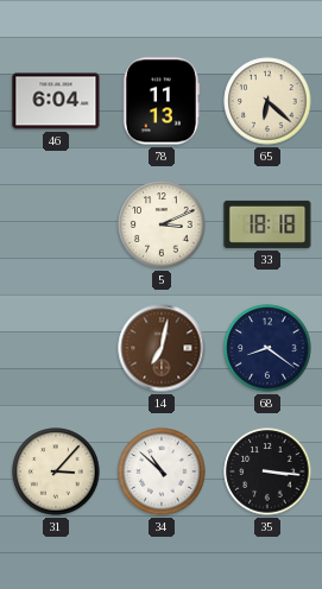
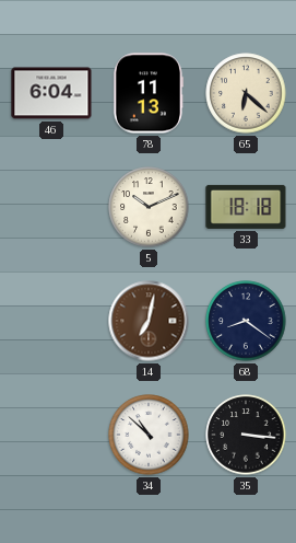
5: 3:11 -> 10:11
31: 3:07 -> none
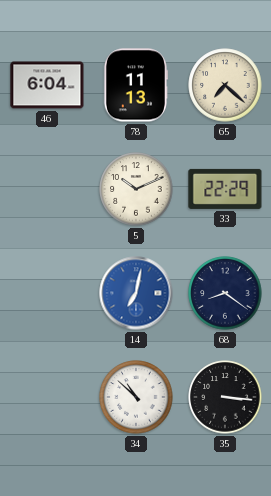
65: 6:22 -> 7:22
33: 18:18 -> 22:29
14 dial: brown -> blue
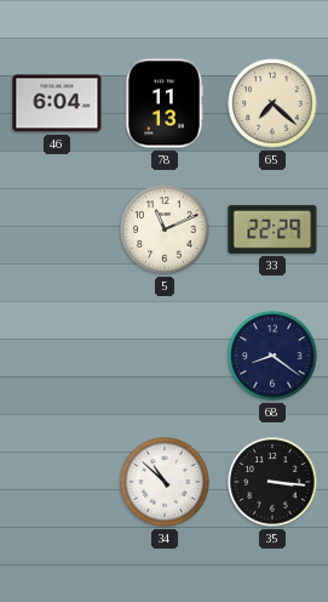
5: 10:11 -> 11:11
14: 7:02 -> none
